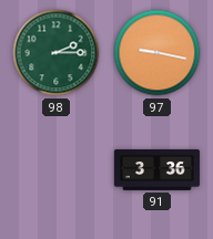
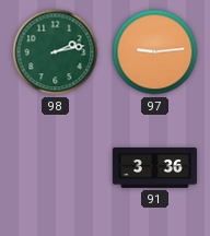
98: 2:15 -> 2:13
97: 9:17 -> 9:14
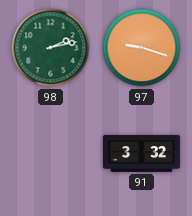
97: 9:14 -> 9:18
91: 3:36 -> 3:32
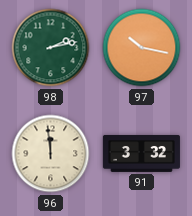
97: 9:18 -> 10:17
96: none -> 11:59
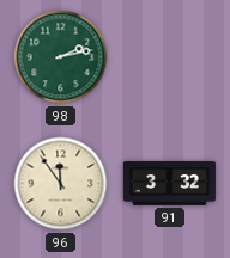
97: 10:17 -> none
96: 11:59 -> 11:54
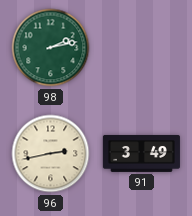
96: 11:54 -> 2:43
91: 3:32 -> 3:49
